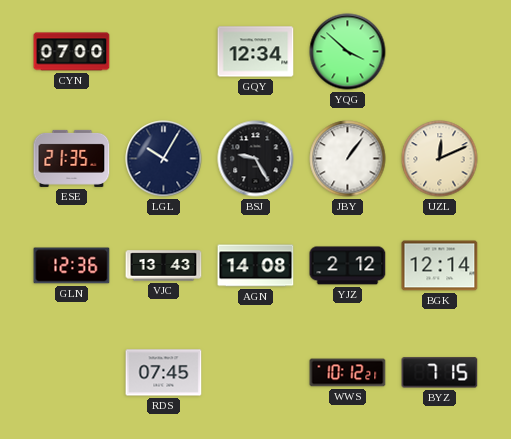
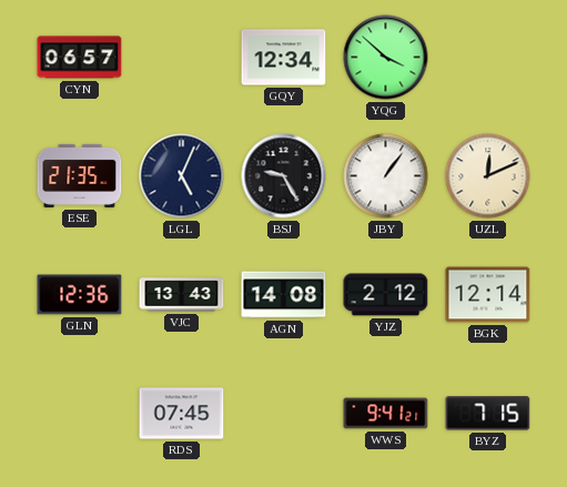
CYN: 07:00 -> 06:57
LGL: 10:05 -> 5:04
WWS: 10:12 -> 9:41
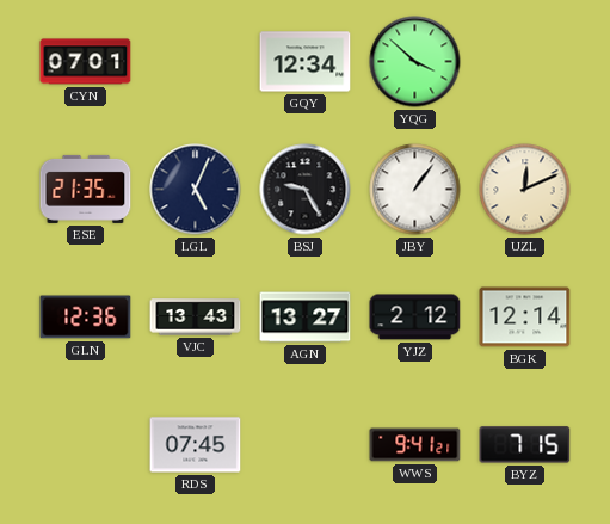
CYN: 06:57 -> 07:01
AGN: 14:08 -> 13:27
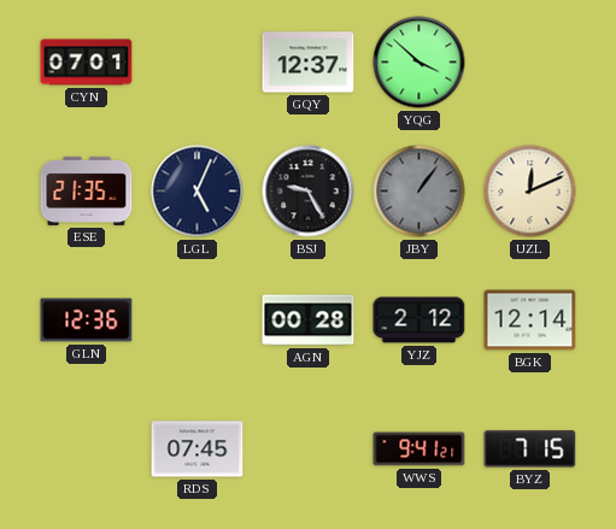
GQY: 12:34 -> 12:37
JBY dial: white -> grey
VJC: 13:43 -> none
AGN: 13:27 -> 00:28
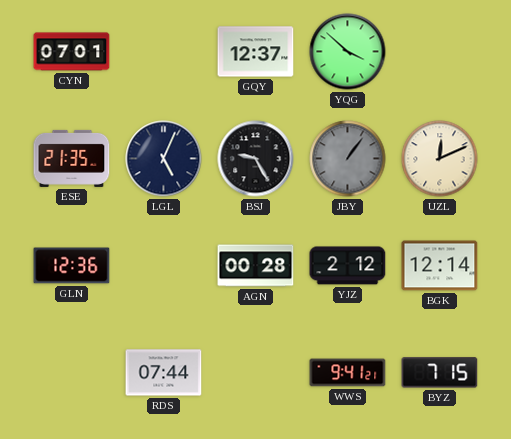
RDS: 07:45 -> 07:44
